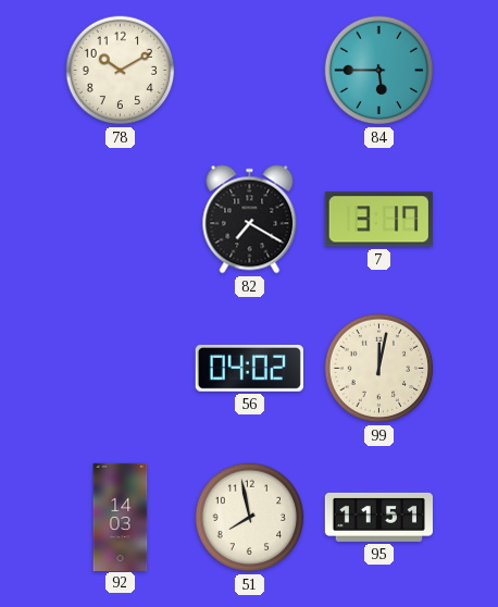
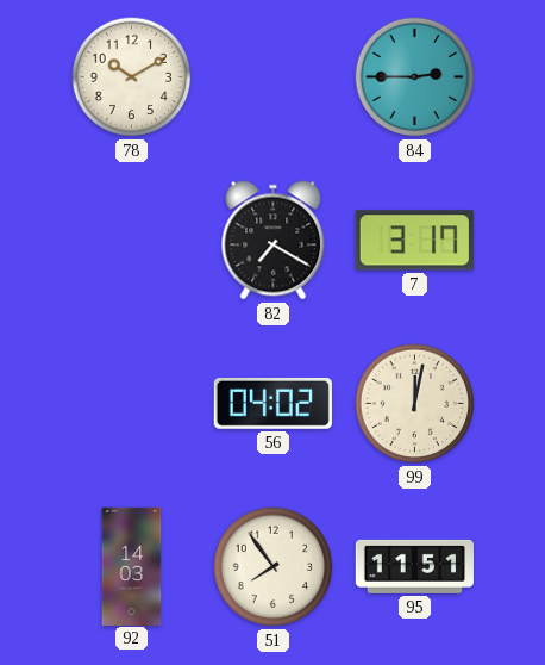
84: 5:45 -> 2:45
51: 7:58 -> 7:54
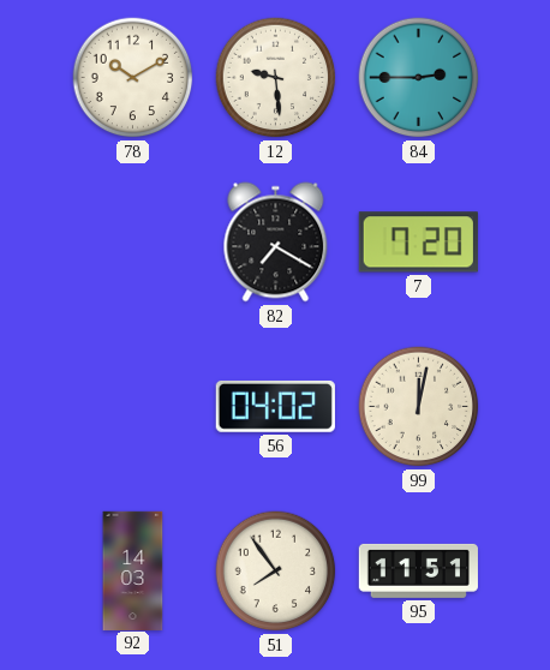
12: none -> 9:29
7: 3:17 -> 7:20
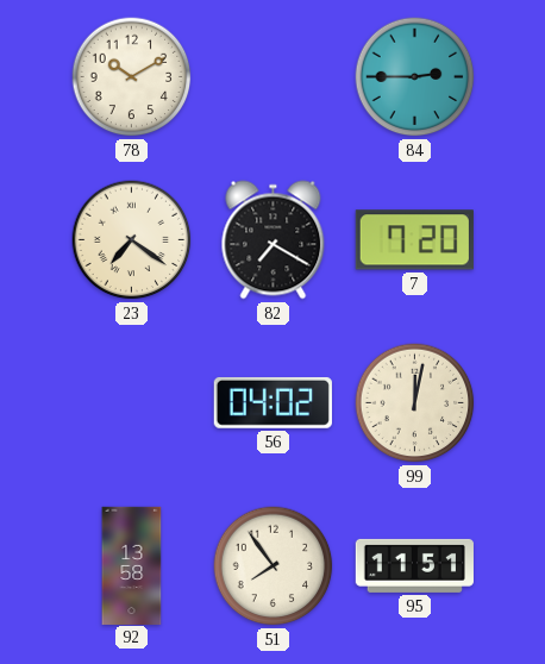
12: 9:29 -> none
23: none -> 7:21
92: 14:03 -> 13:58
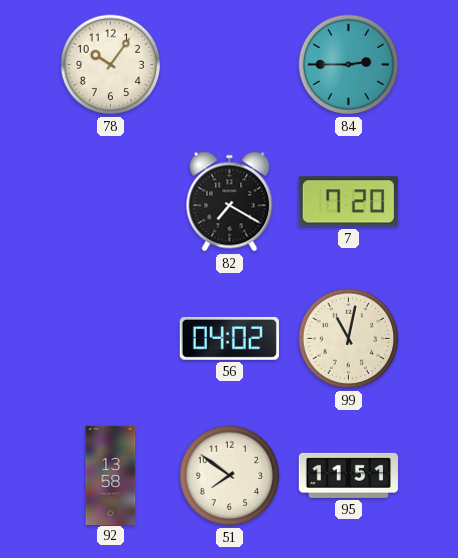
78: 10:10 -> 10:06
23: 7:21 -> none
99: 12:02 -> 11:02
51: 7:54 -> 7:51
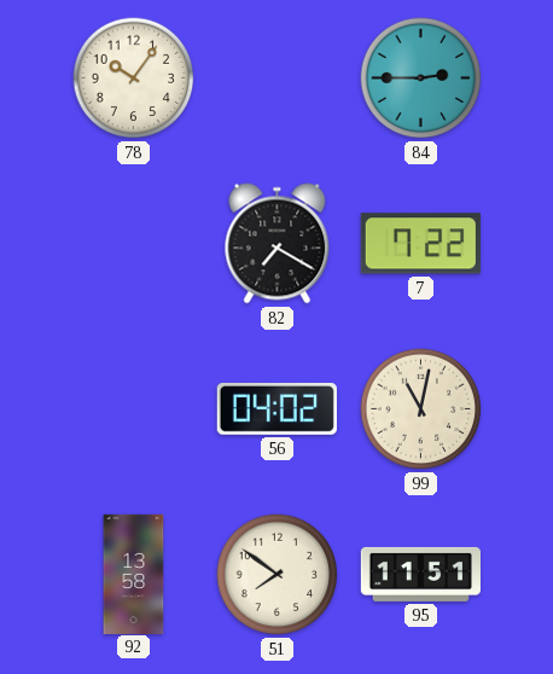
7: 7:20 -> 7:22
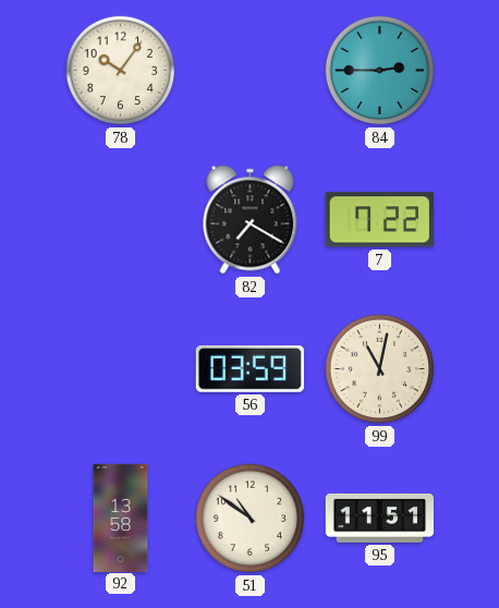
56: 04:02 -> 03:59
51: 7:51 -> 10:51
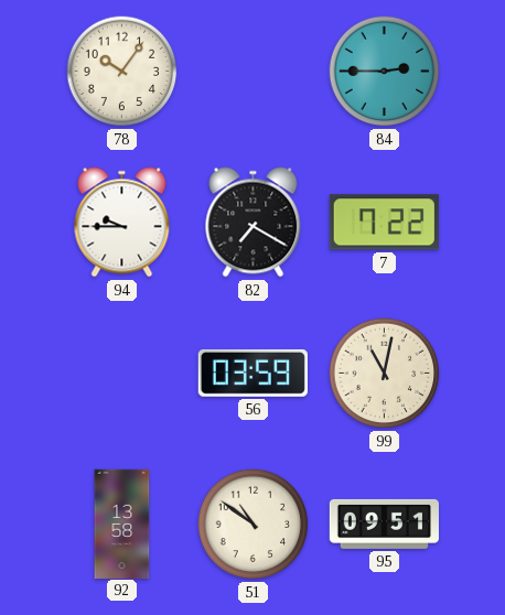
94: none -> 9:45
95: 11:51 -> 09:51
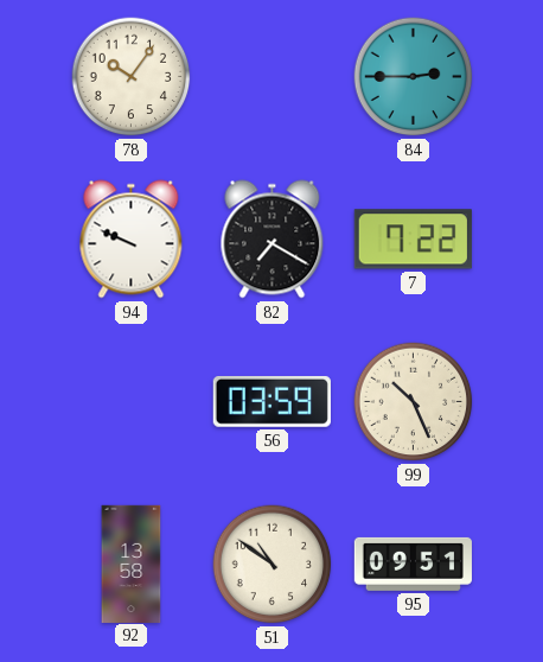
94: 9:45 -> 9:49
99: 11:02 -> 10:26
